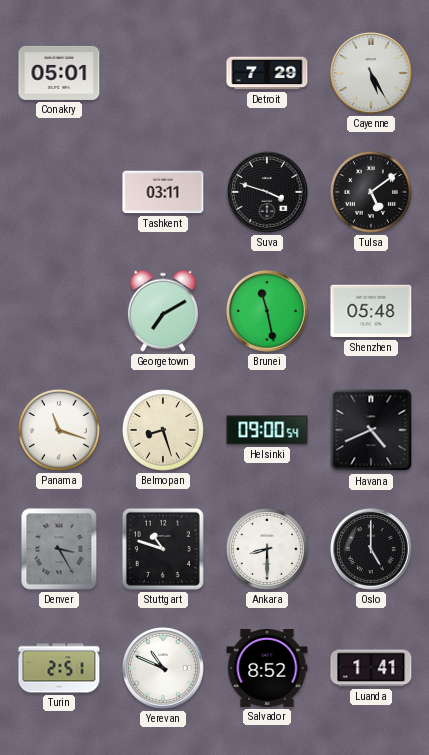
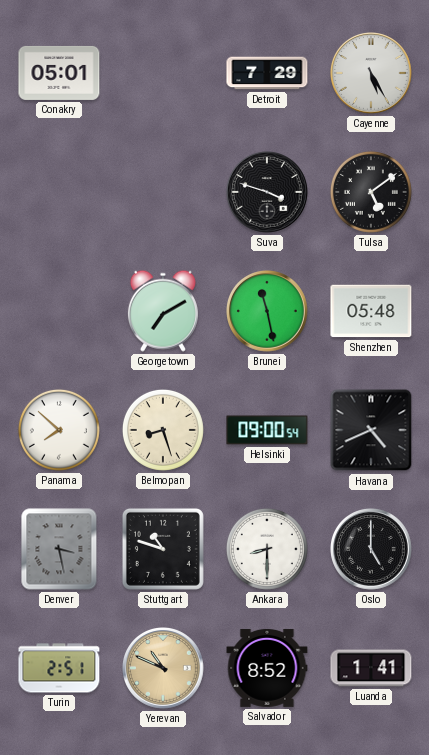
Tashkent: 03:11 -> none
Panama: 11:18 -> 7:52
Denver: 3:25 -> 3:28
Yerevan dial: white -> champagne
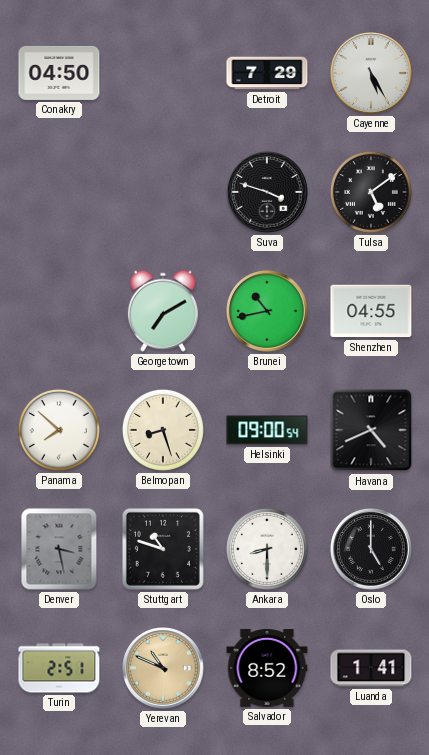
Conakry: 05:01 -> 04:50
Brunei: 11:28 -> 10:43
Shenzhen: 05:48 -> 04:55
